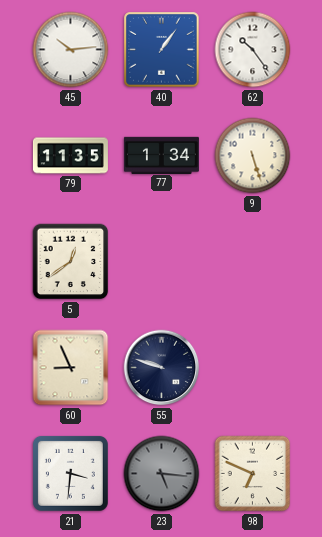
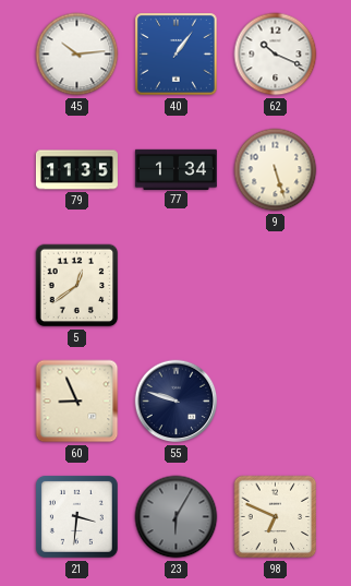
62: 10:24 -> 10:19
23: 5:16 -> 6:05
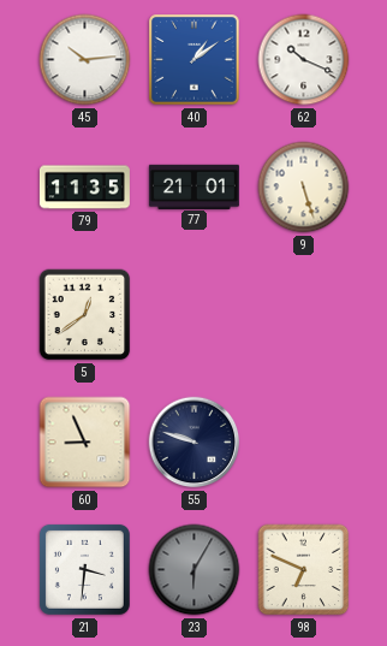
40: 1:06 -> 1:09
77: 1:34 -> 21:01
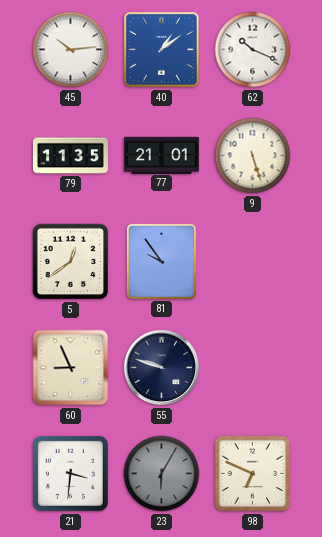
81: none -> 9:54
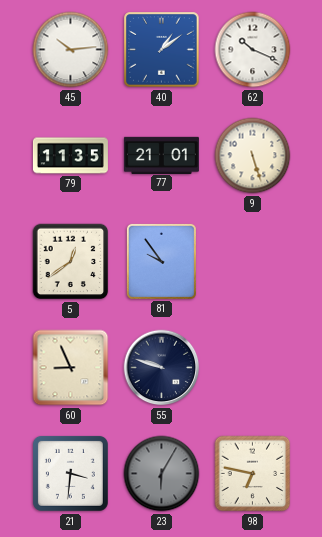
98: 6:49 -> 6:47
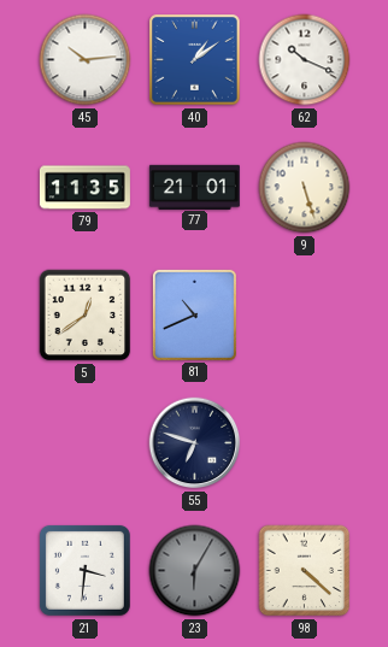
81: 9:54 -> 10:41
60: 8:56 -> none
55: 9:48 -> 6:48
98: 6:47 -> 4:22
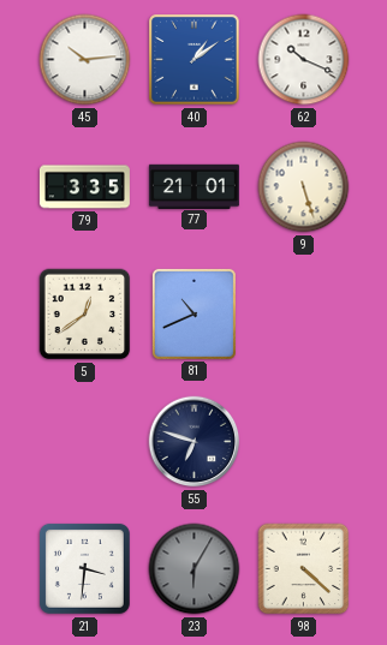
79: 11:35 -> 3:35
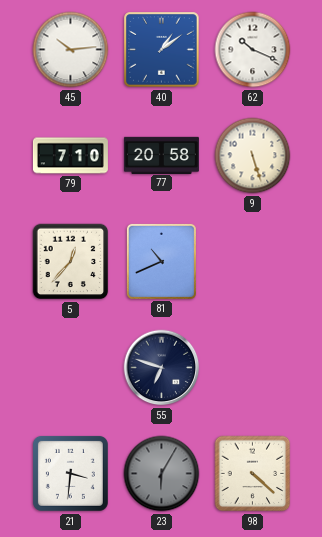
79: 3:35 -> 7:10
77: 21:01 -> 20:58
5: 12:39 -> 12:37
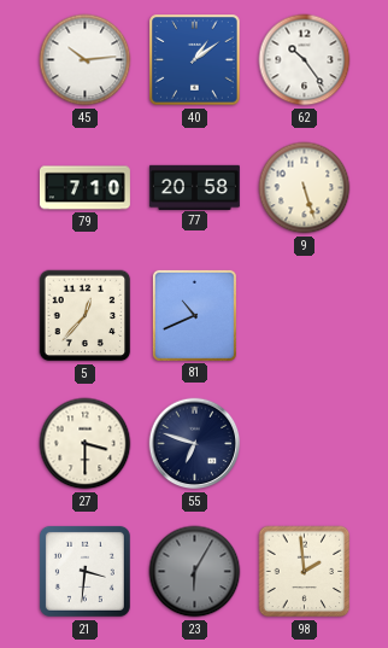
62: 10:19 -> 10:24
27: none -> 3:30
98: 4:22 -> 1:59
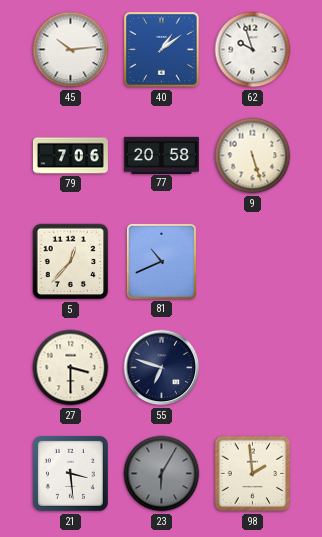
62: 10:24 -> 9:57
79: 7:10 -> 7:06
21: 3:31 -> 3:29
